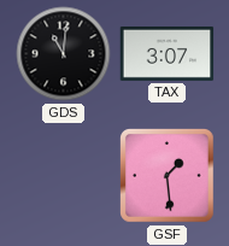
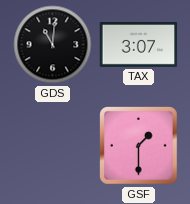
GSF: 1:29 -> 1:30
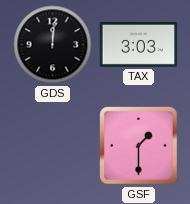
GDS: 11:01 -> 12:01
TAX: 3:07 -> 3:03
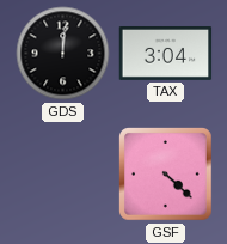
TAX: 3:03 -> 3:04
GSF: 1:30 -> 4:22
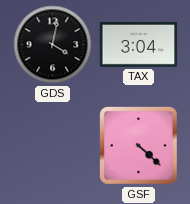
GDS: 12:01 -> 4:02
